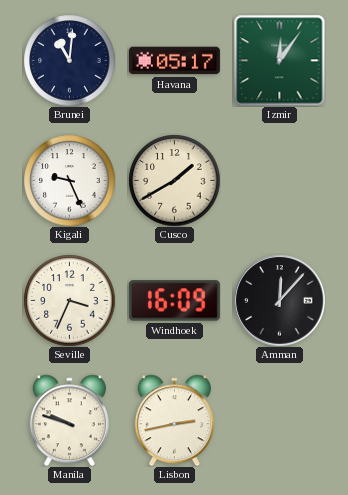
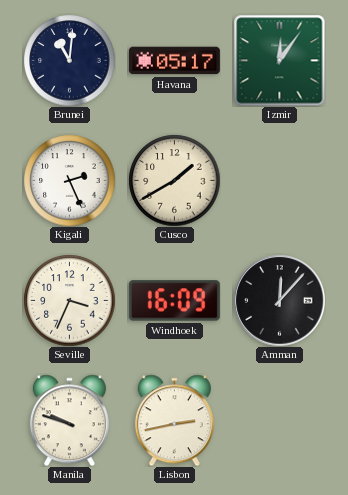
Kigali: 9:26 -> 2:26
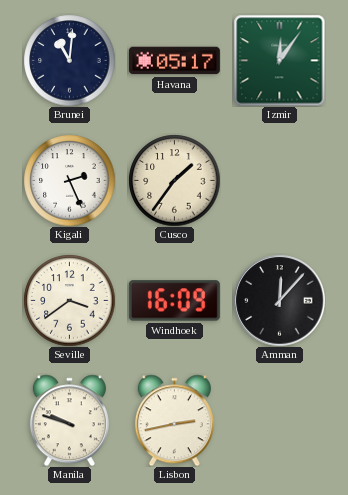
Cusco: 1:40 -> 1:36
Seville: 3:34 -> 3:39
